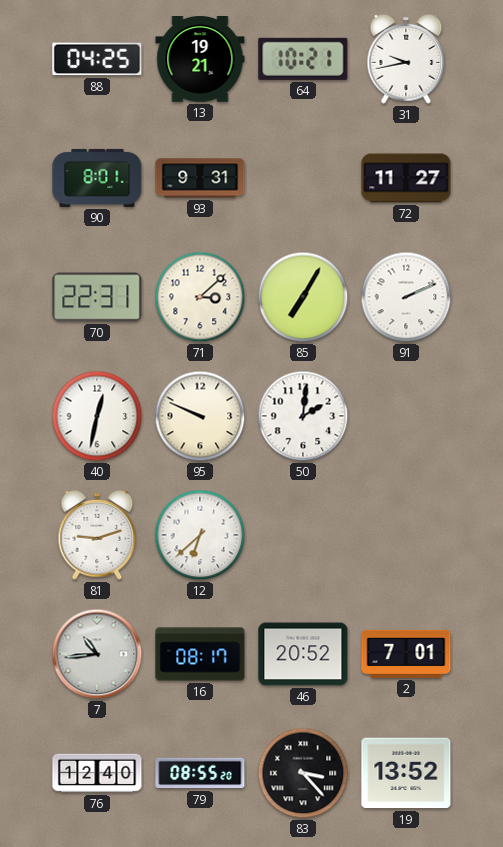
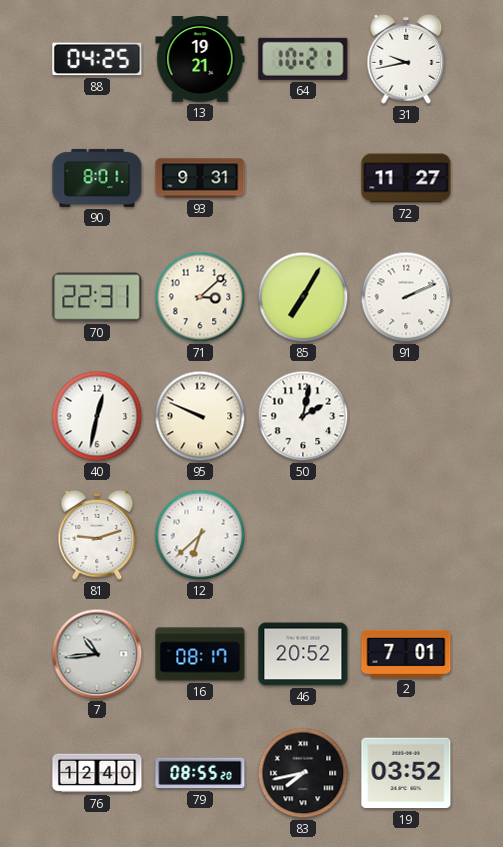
50: 2:01 -> 2:02
83: 3:23 -> 7:43
19: 13:52 -> 03:52
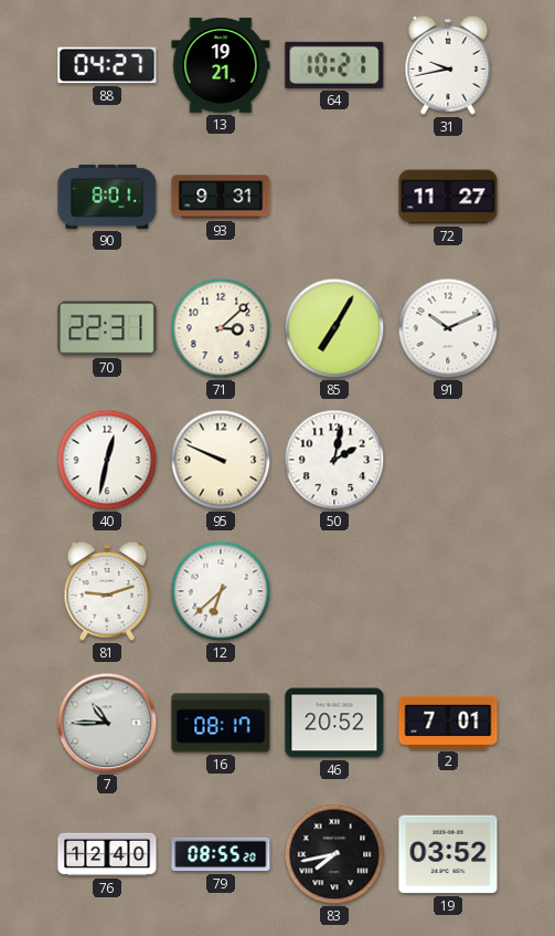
88: 04:25 -> 04:27
91: 2:11 -> 10:11
7: 10:44 -> 10:45
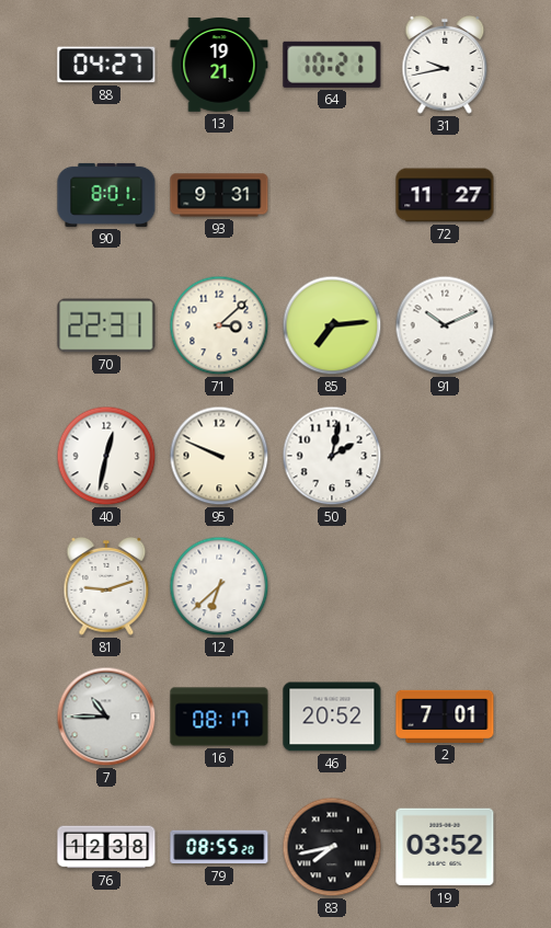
85: 7:05 -> 7:14
76: 12:40 -> 12:38
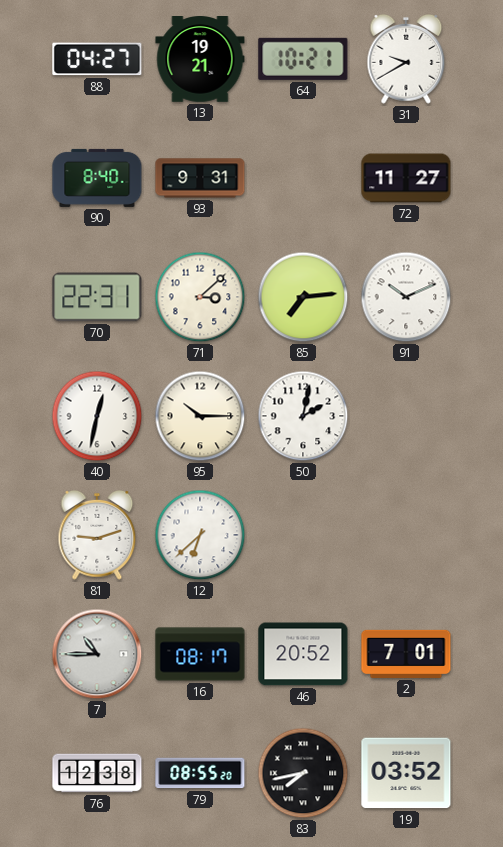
31: 9:43 -> 9:40
90: 8:01 -> 8:40
95: 9:49 -> 10:15
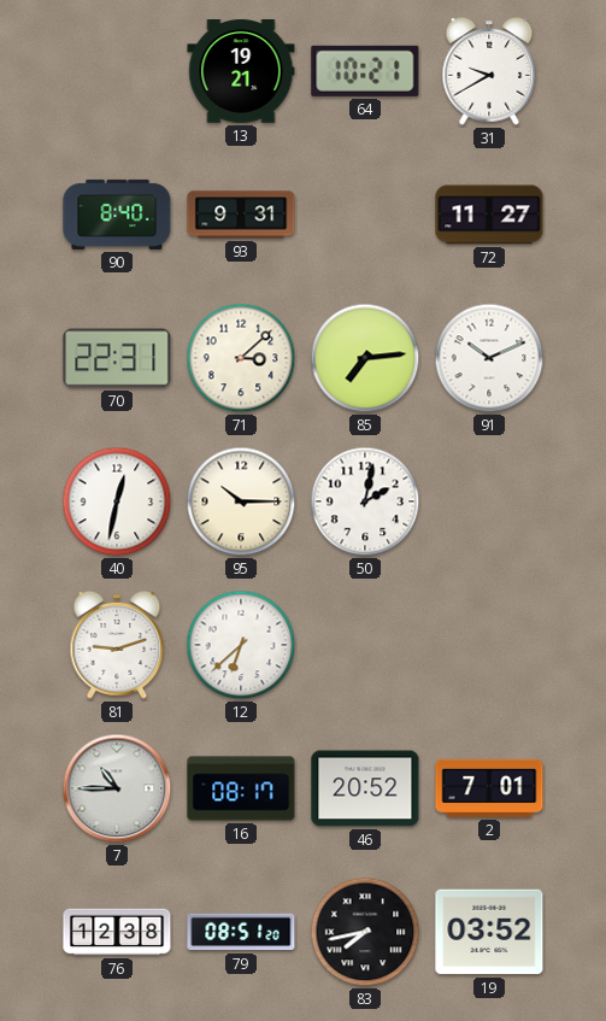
88: 04:27 -> none
79: 08:55 -> 08:51
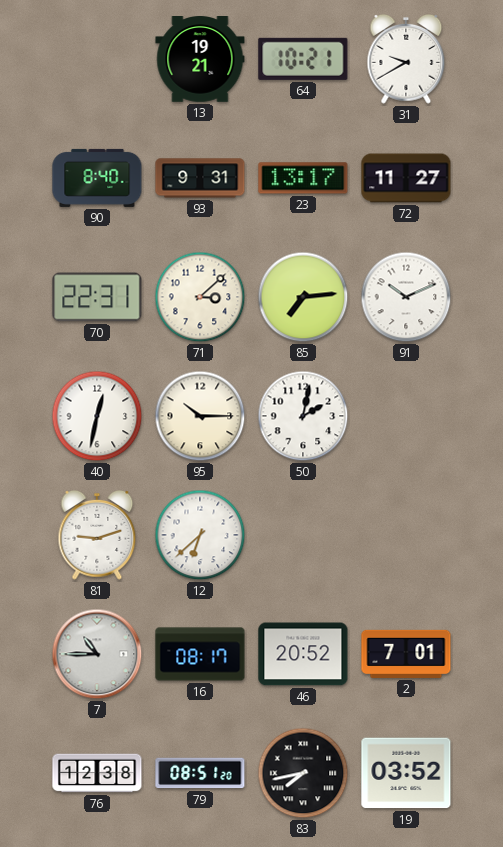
23: none -> 13:17
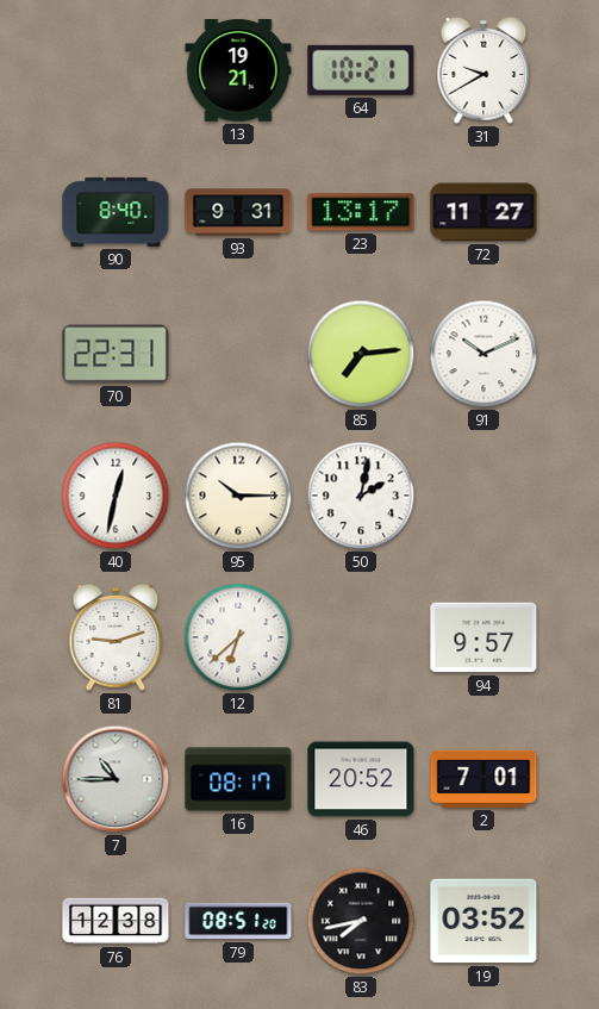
71: 3:08 -> none
94: none -> 9:57
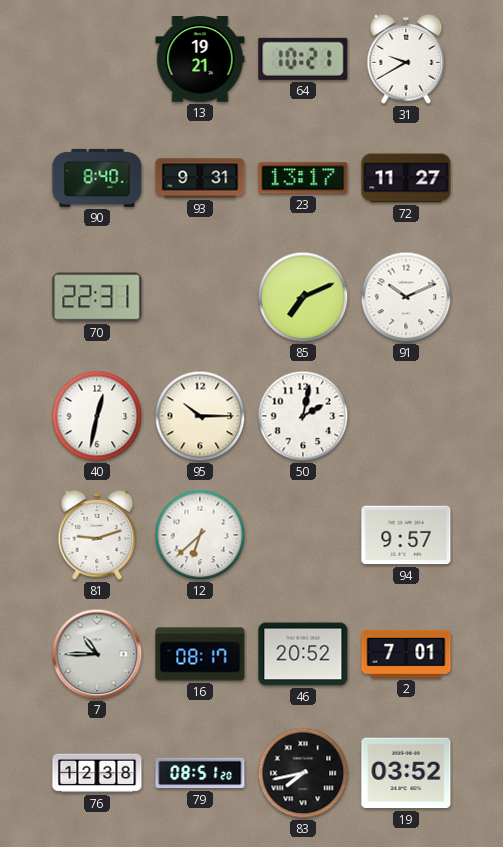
85: 7:14 -> 7:11
